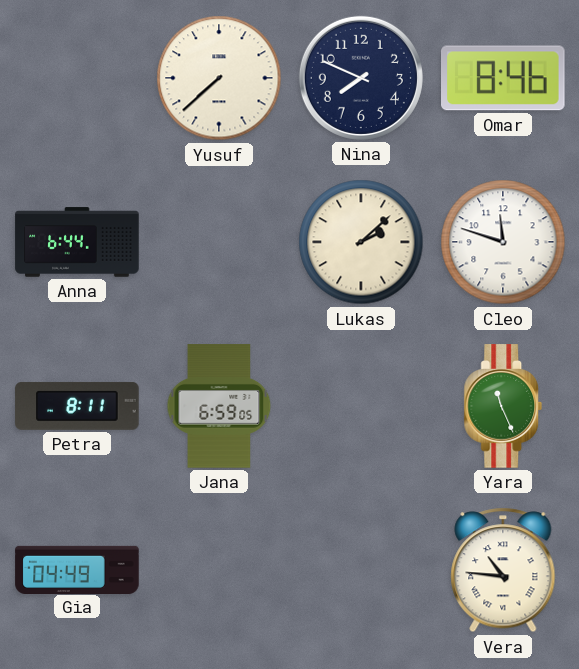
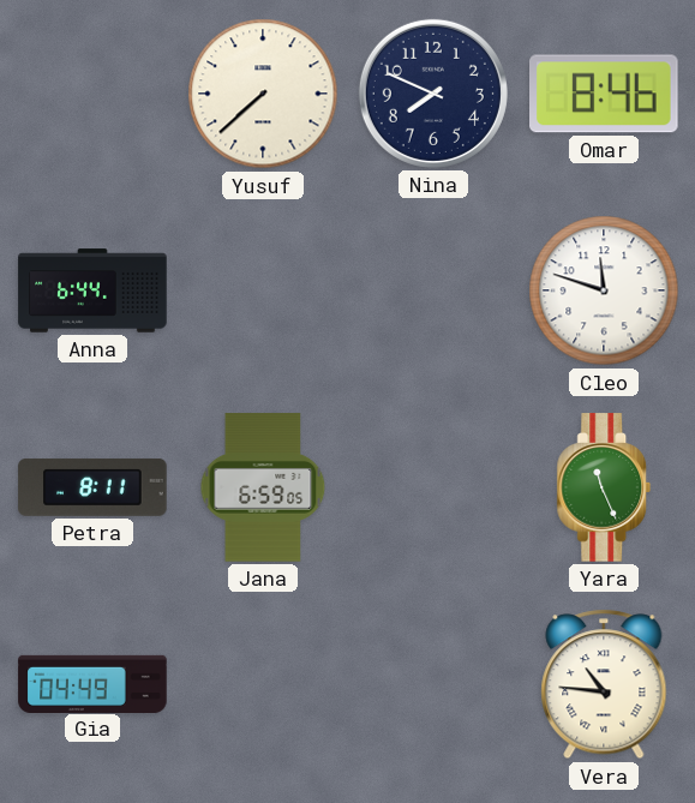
Lukas: 2:08 -> none
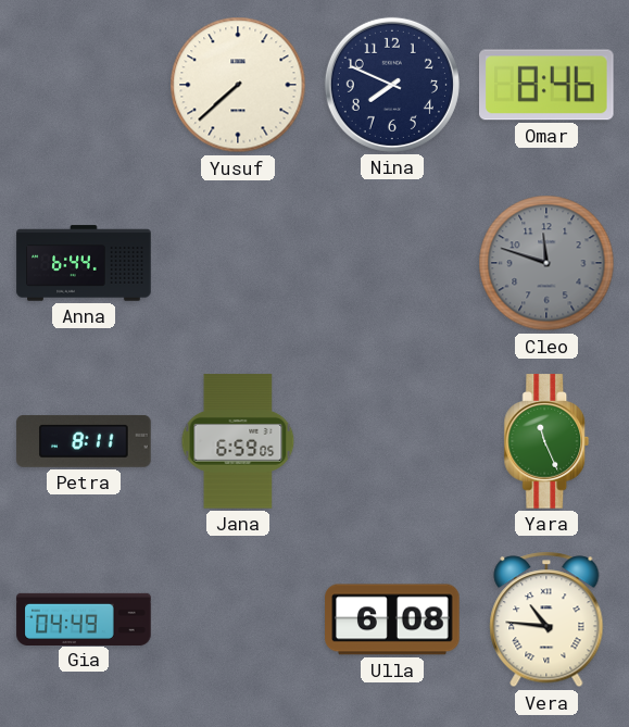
Cleo dial: white -> grey
Ulla: none -> 6:08
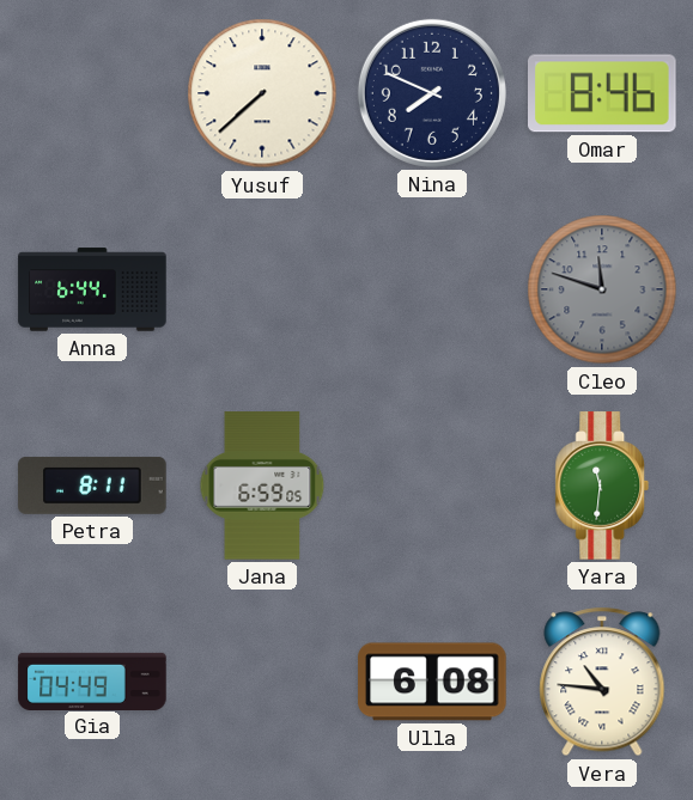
Yara: 11:26 -> 11:31
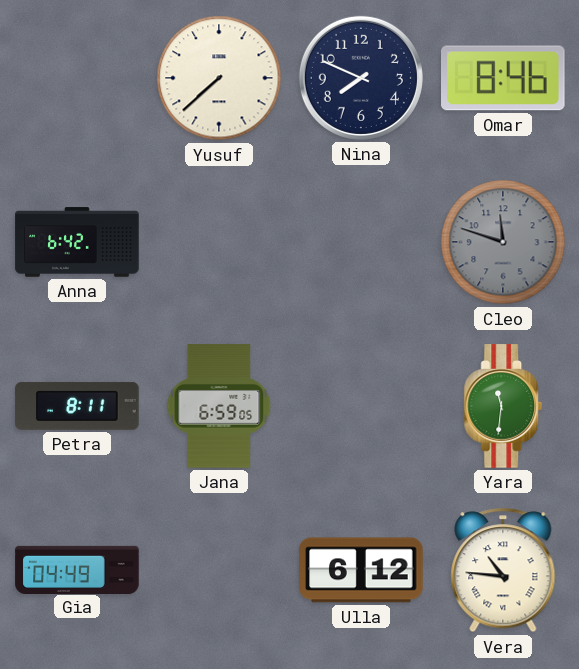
Anna: 6:44 -> 6:42
Ulla: 6:08 -> 6:12
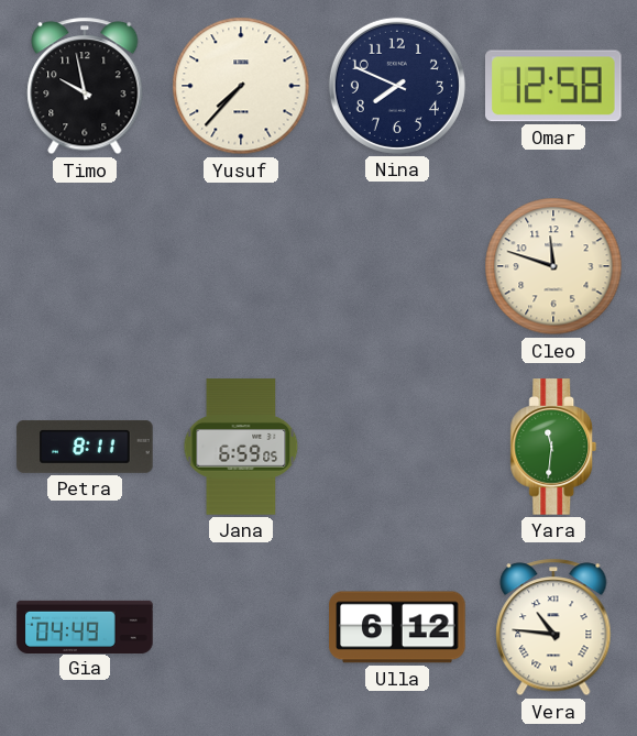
Timo: none -> 9:58
Yusuf: 7:38 -> 7:37
Omar: 8:46 -> 12:58
Anna: 6:42 -> none
Cleo dial: grey -> cream
